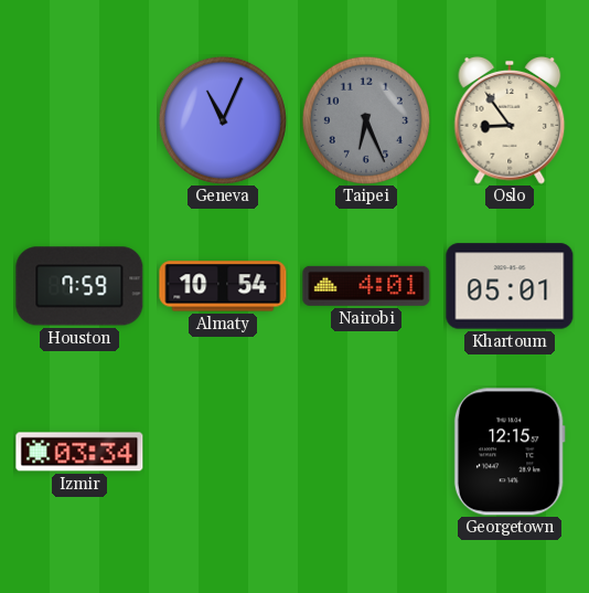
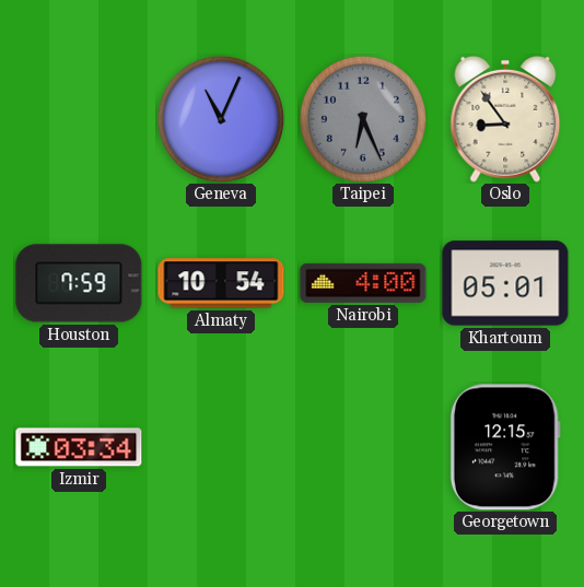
Nairobi: 4:01 -> 4:00
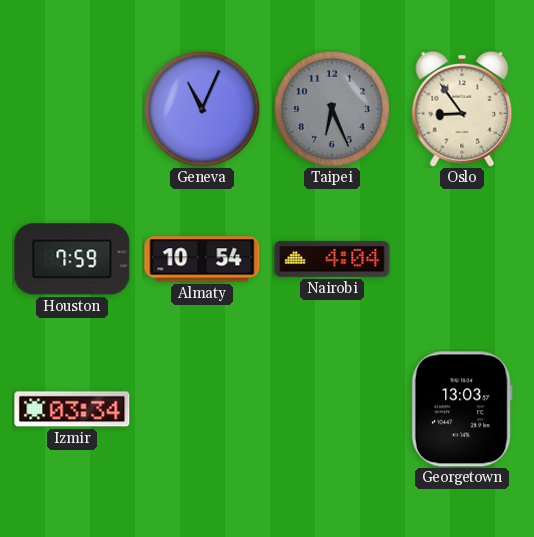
Nairobi: 4:00 -> 4:04
Khartoum: 05:01 -> none
Georgetown: 12:15 -> 13:03
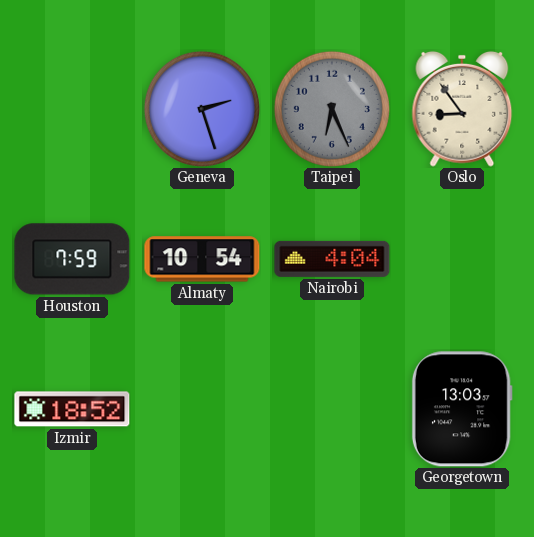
Geneva: 11:04 -> 2:27
Izmir: 03:34 -> 18:52
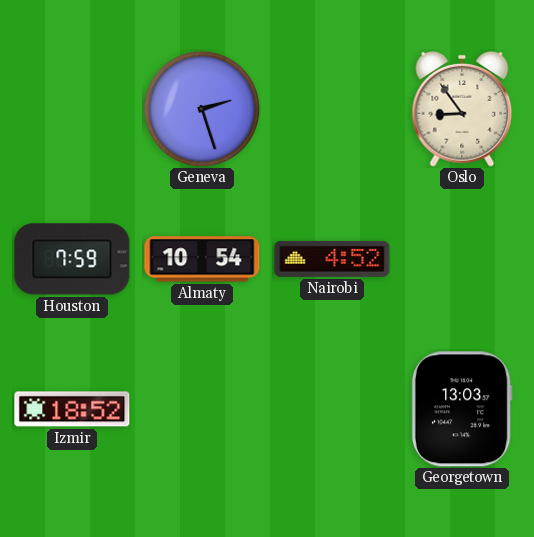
Taipei: 6:26 -> none
Nairobi: 4:04 -> 4:52
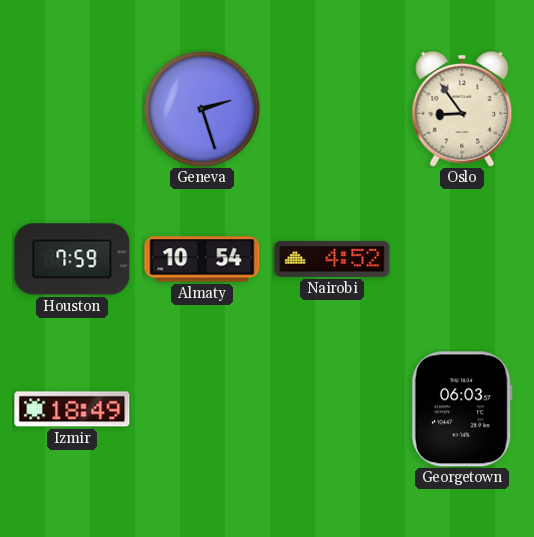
Izmir: 18:52 -> 18:49
Georgetown: 13:03 -> 06:03
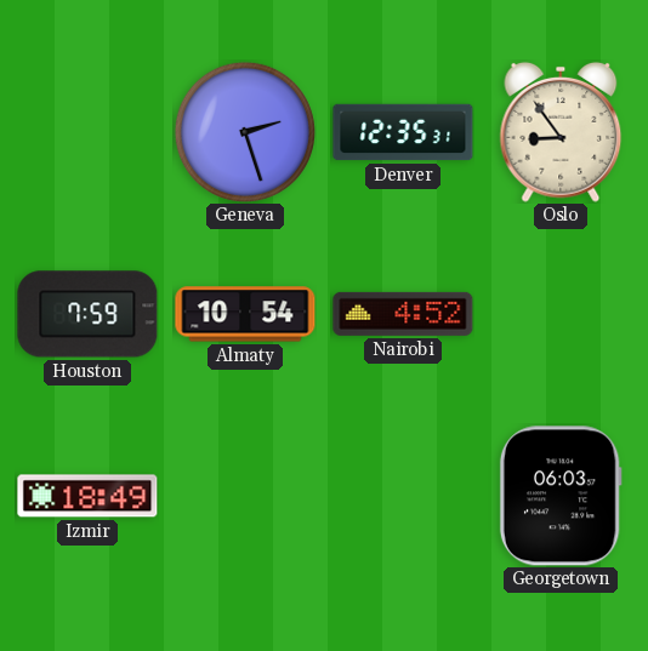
Denver: none -> 12:35
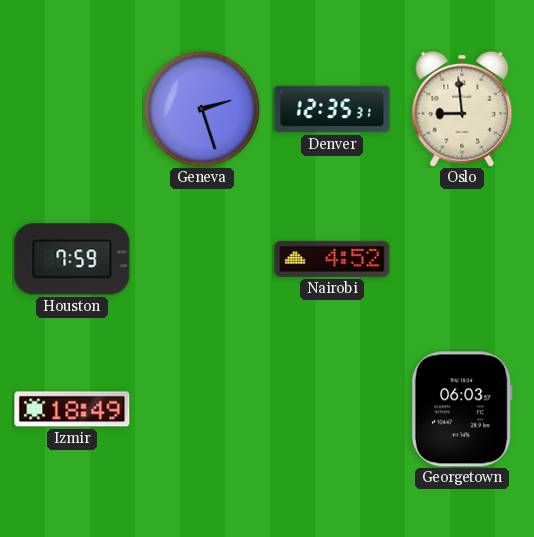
Oslo: 8:54 -> 8:59
Almaty: 10:54 -> none
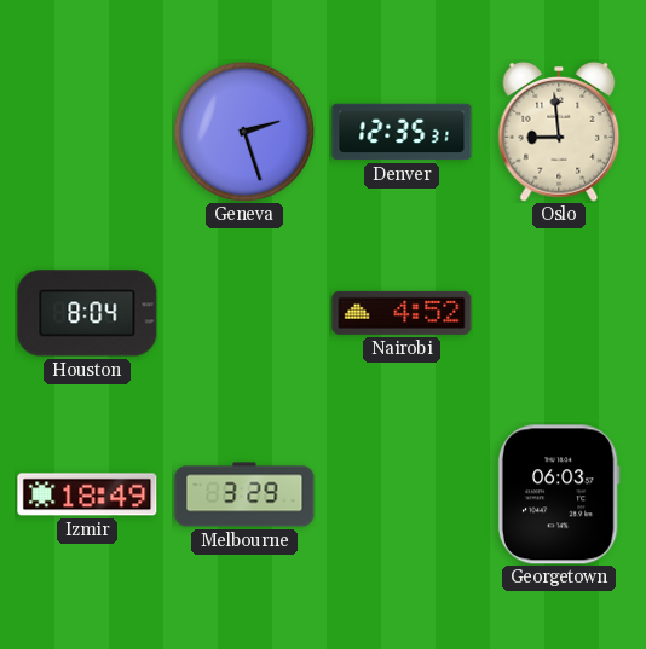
Houston: 7:59 -> 8:04
Melbourne: none -> 3:29
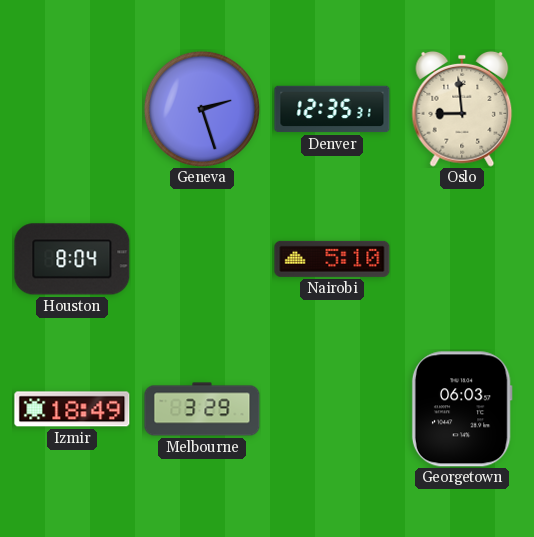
Nairobi: 4:52 -> 5:10
